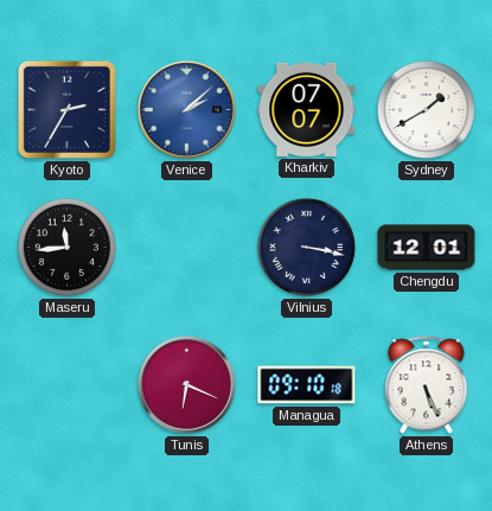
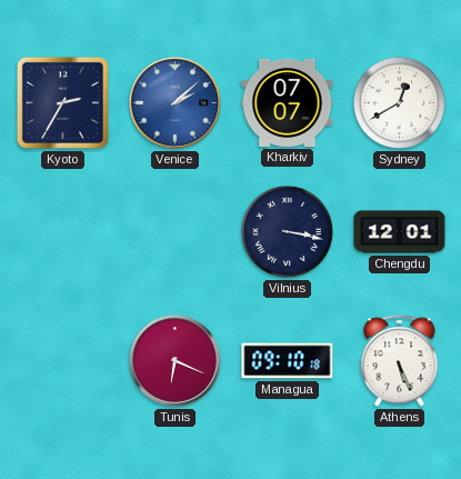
Sydney: 1:40 -> 12:40
Maseru: 11:44 -> none
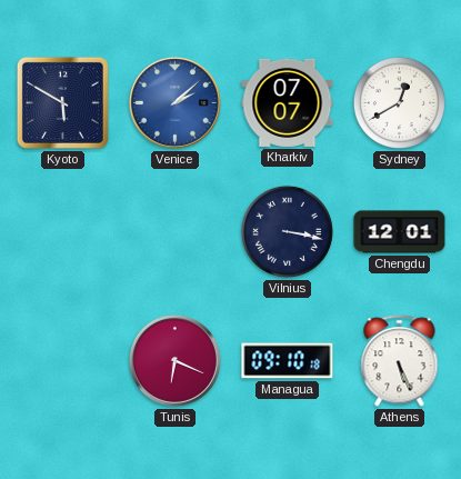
Kyoto: 2:35 -> 5:50
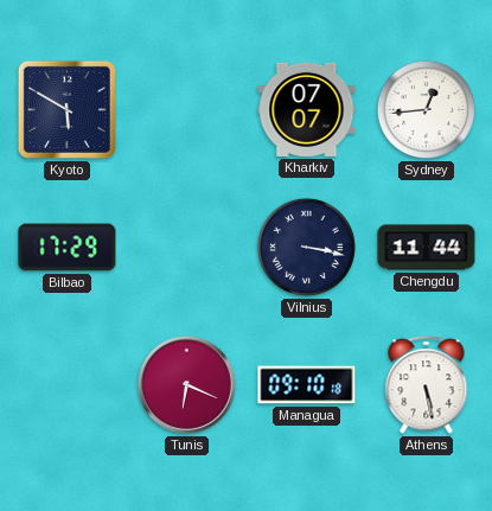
Venice: 2:08 -> none
Sydney: 12:40 -> 12:44
Bilbao: none -> 17:29
Chengdu: 12:01 -> 11:44
Athens: 5:26 -> 5:28
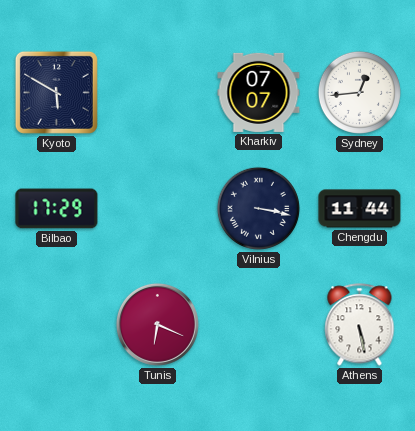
Managua: 09:10 -> none
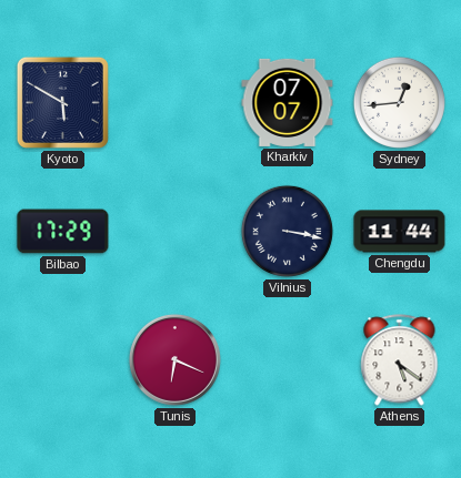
Athens: 5:28 -> 5:21
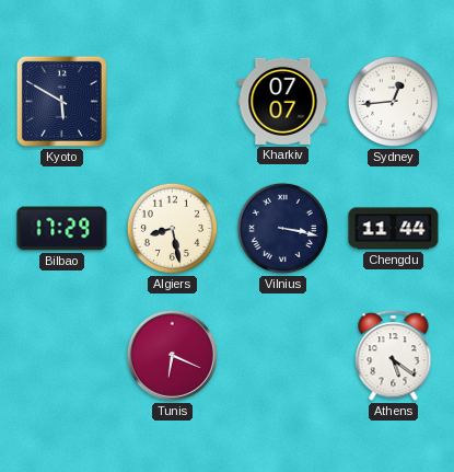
Algiers: none -> 8:28
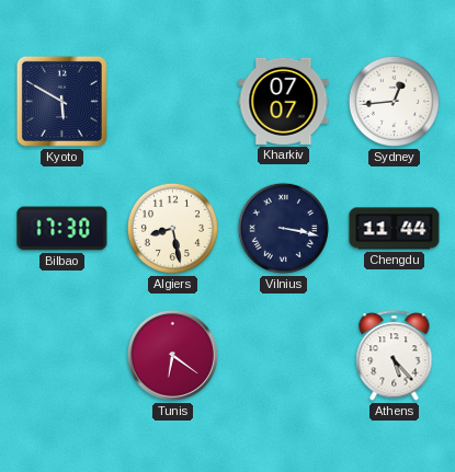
Bilbao: 17:29 -> 17:30
Tunis: 6:19 -> 6:21
Athens: 5:21 -> 5:23
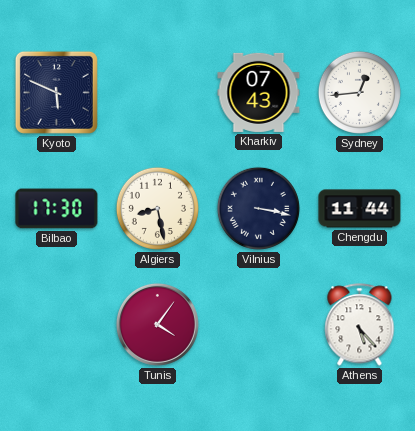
Kyoto: 5:50 -> 5:49
Kharkiv: 07:07 -> 07:43
Tunis: 6:21 -> 4:06
